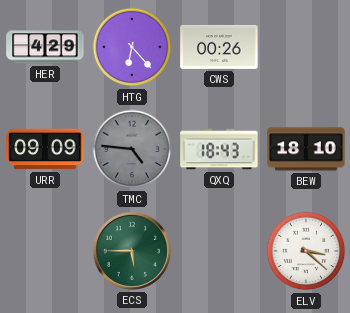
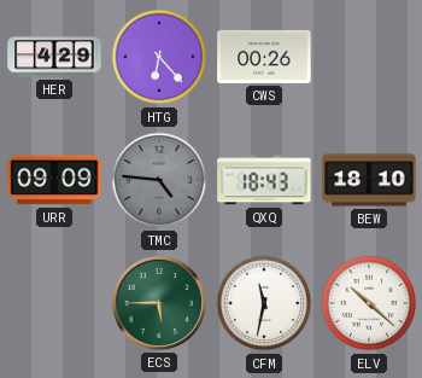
CFM: none -> 11:32
ELV: 3:22 -> 10:22
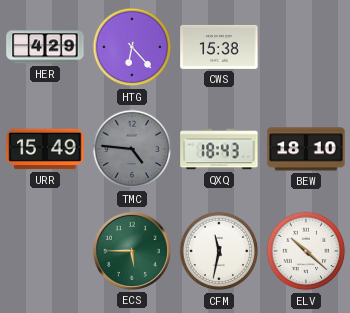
CWS: 00:26 -> 15:38
URR: 09:09 -> 15:49
